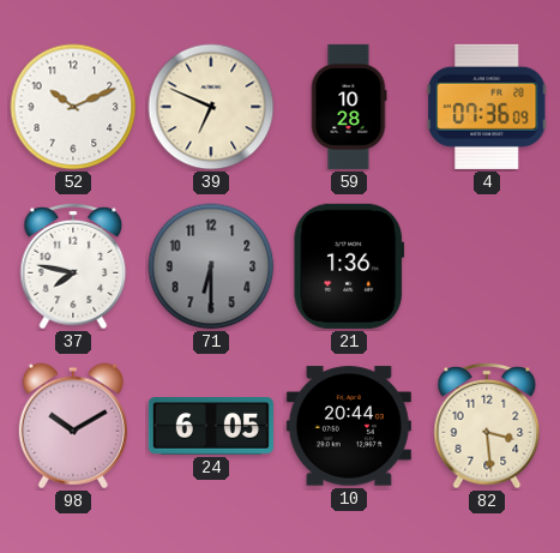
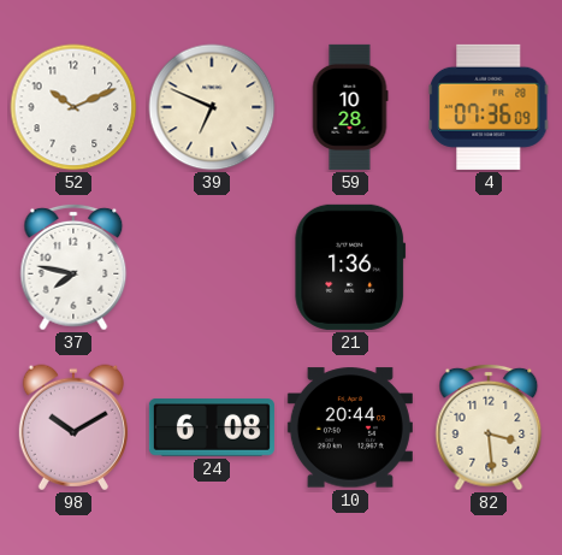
71: 6:30 -> none
24: 6:05 -> 6:08
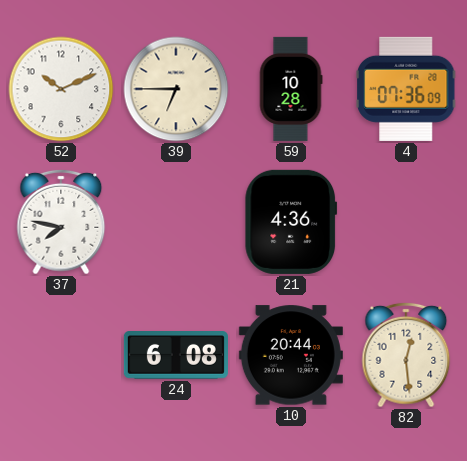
39: 6:49 -> 6:45
21: 1:36 -> 4:36
98: 10:10 -> none
82: 3:29 -> 12:29
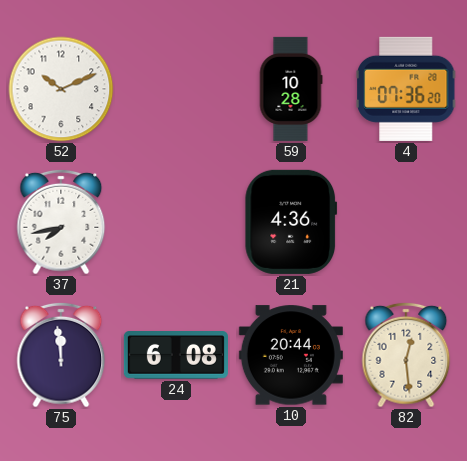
39: 6:45 -> none
4: 07:36:09 -> 07:36:20
37: 7:47 -> 7:43
75: none -> 11:59
